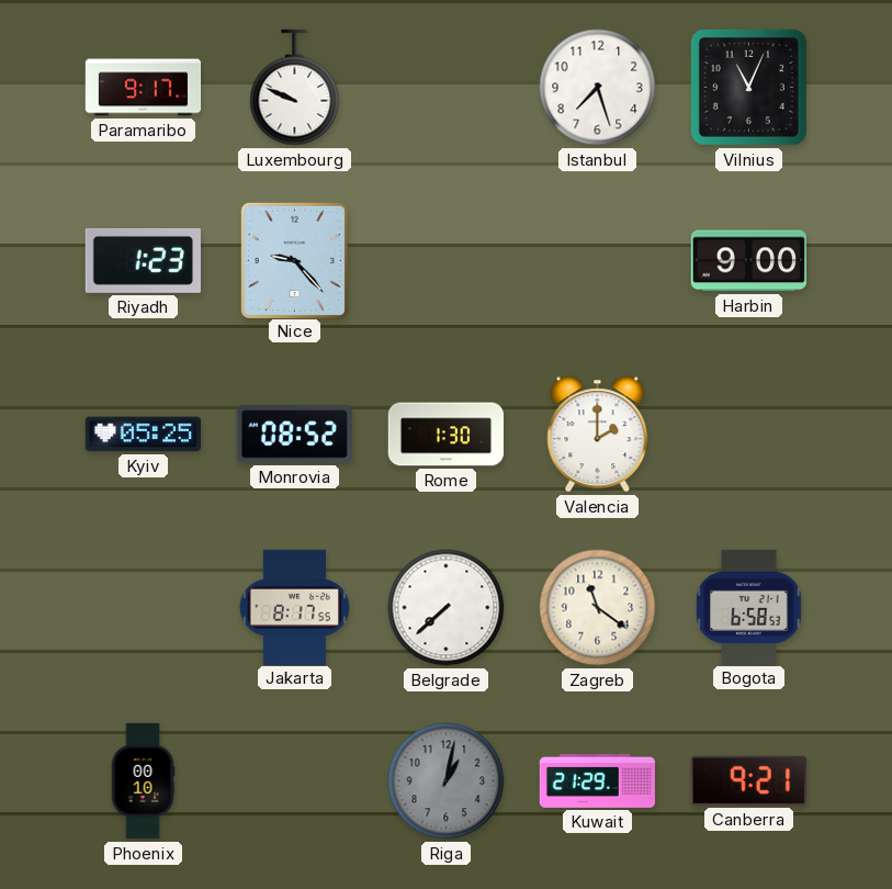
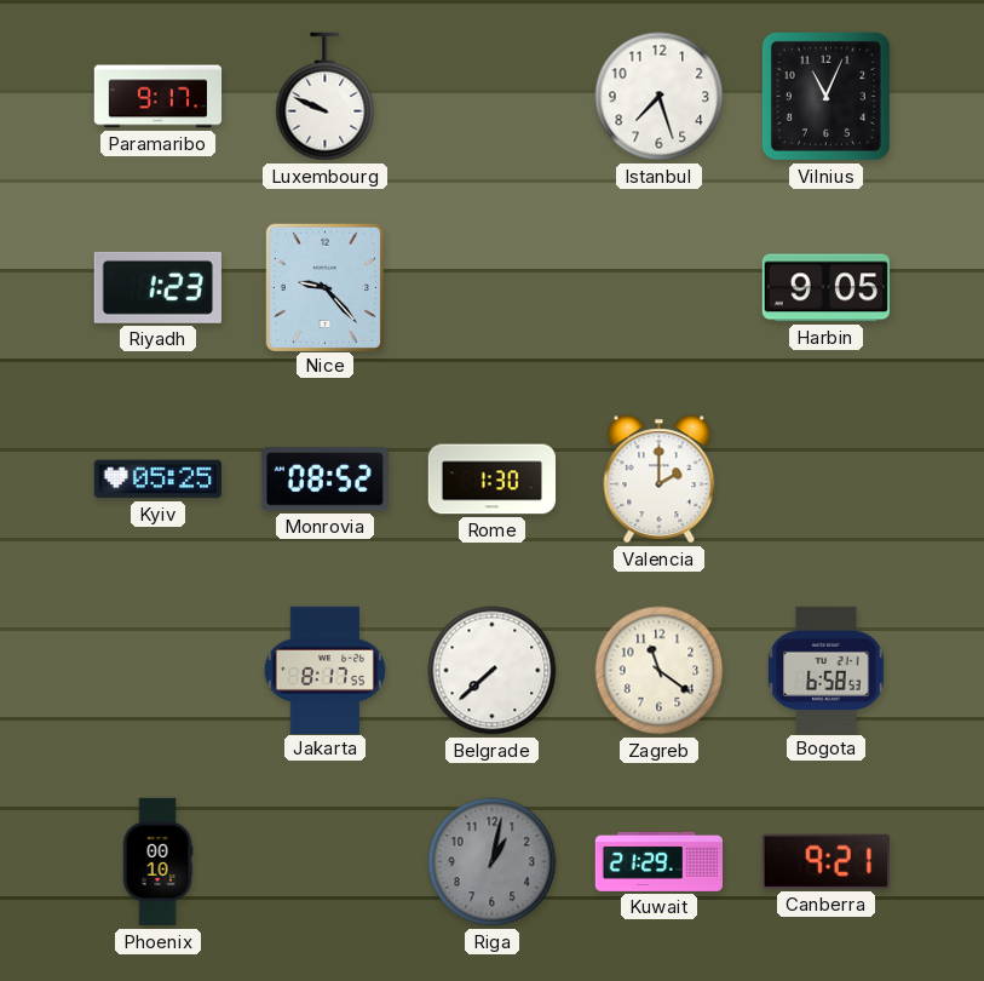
Harbin: 9:00 -> 9:05
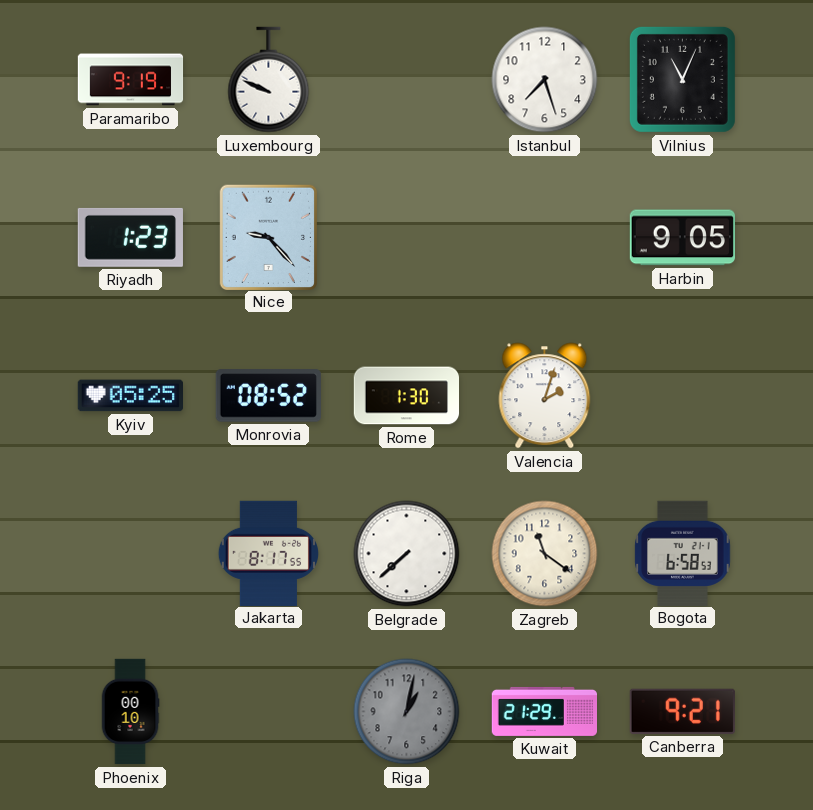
Paramaribo: 9:17 -> 9:19
Valencia: 2:00 -> 2:03
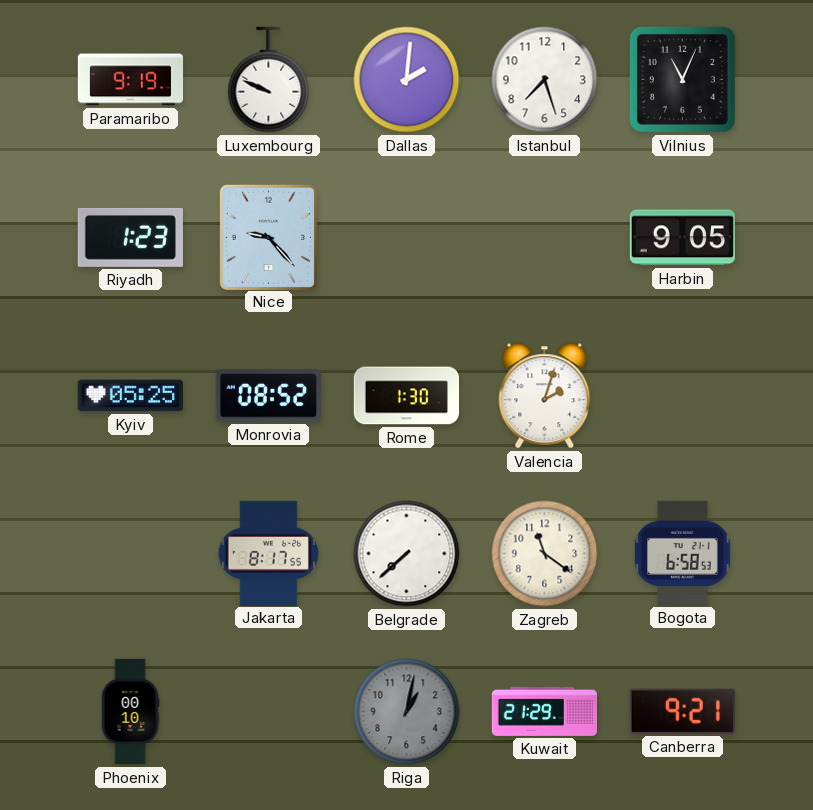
Dallas: none -> 2:01
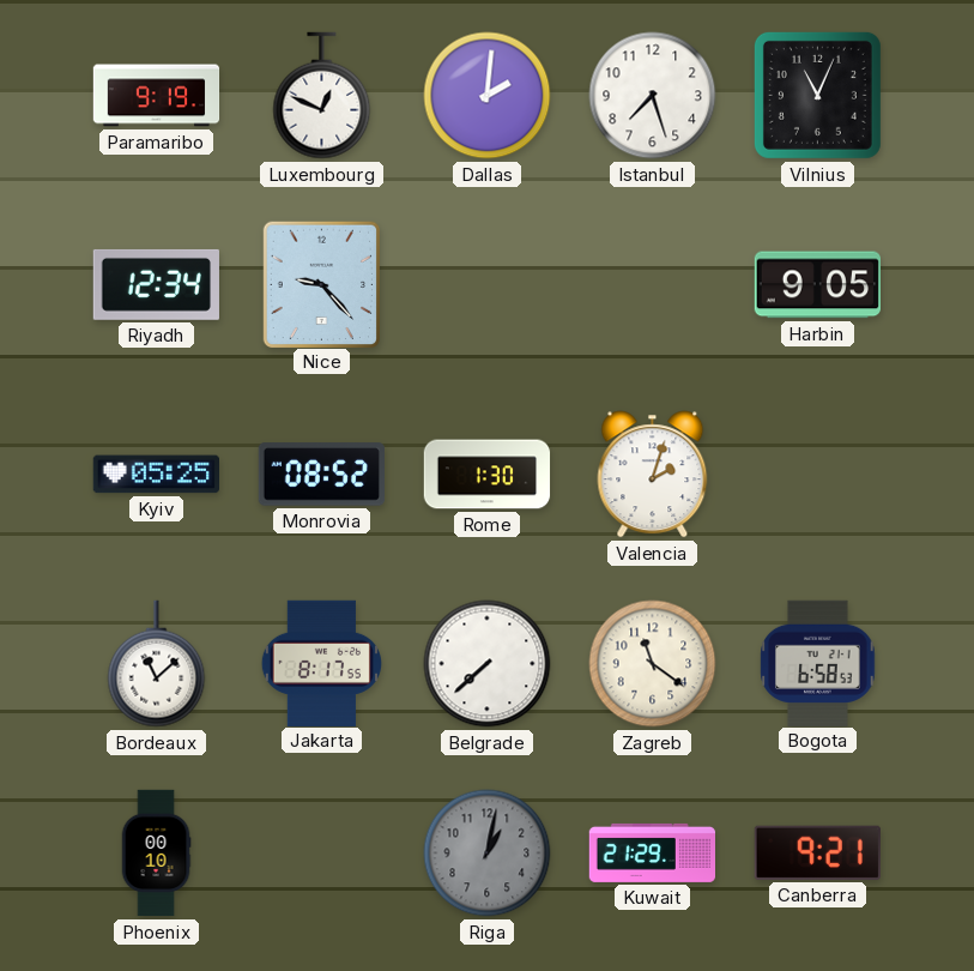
Luxembourg: 9:49 -> 12:49
Riyadh: 1:23 -> 12:34
Bordeaux: none -> 11:08
